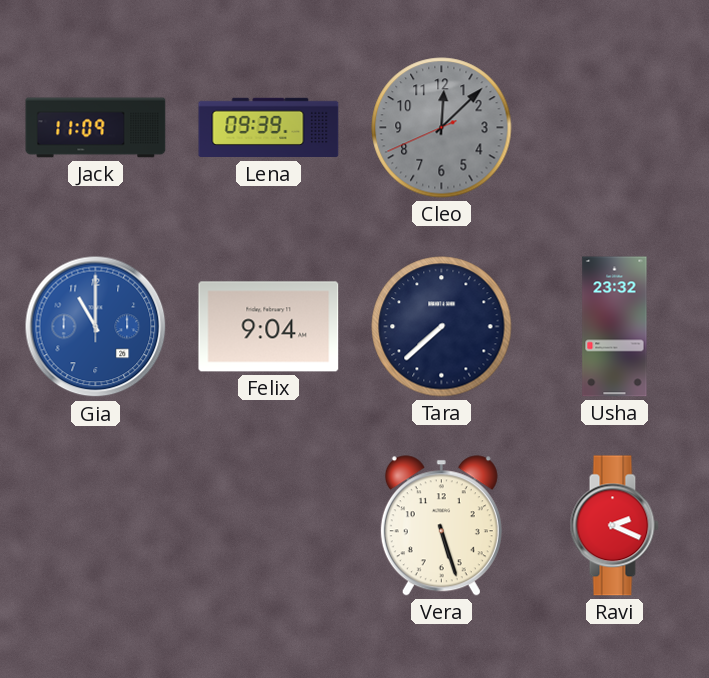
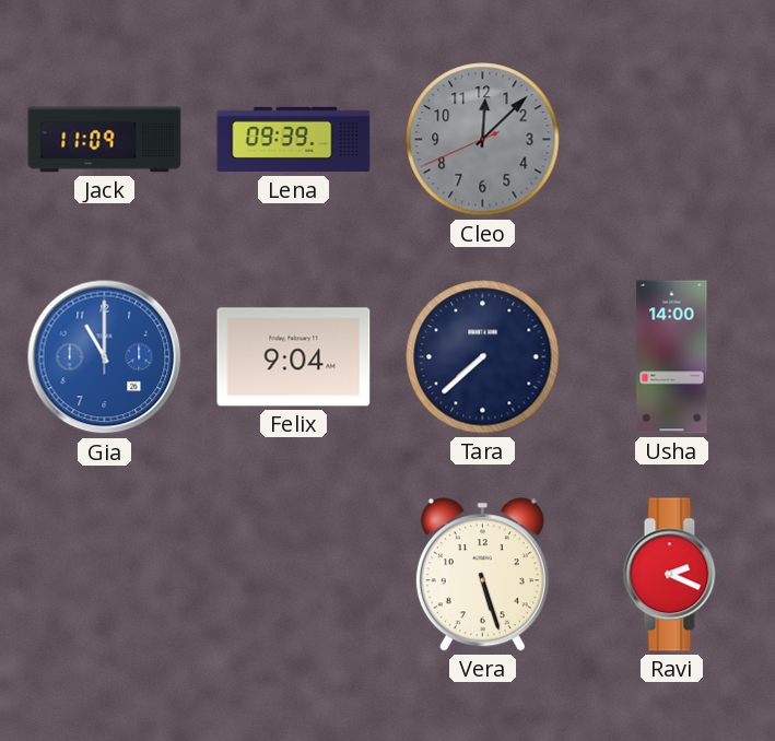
Usha: 23:32 -> 14:00
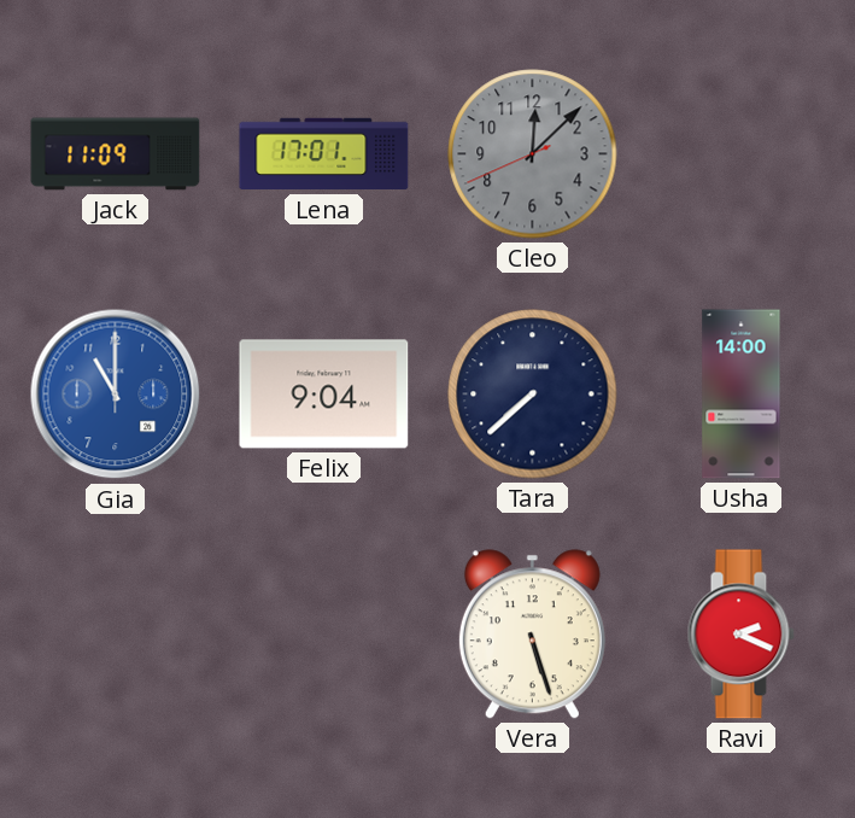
Lena: 09:39 -> 17:01
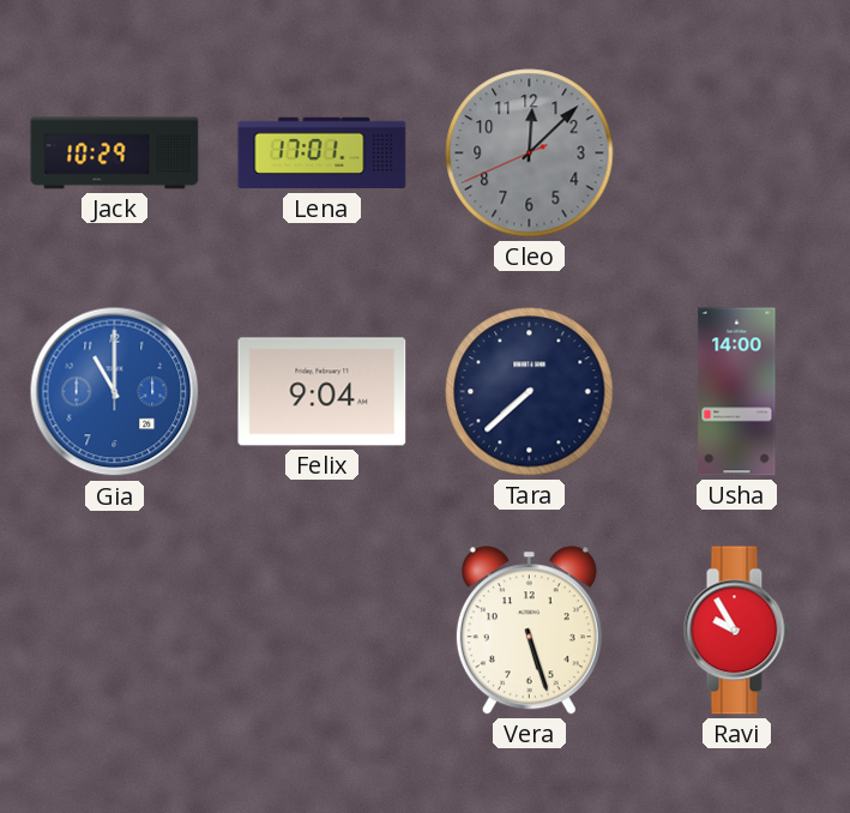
Jack: 11:09 -> 10:29
Ravi: 2:19 -> 9:55
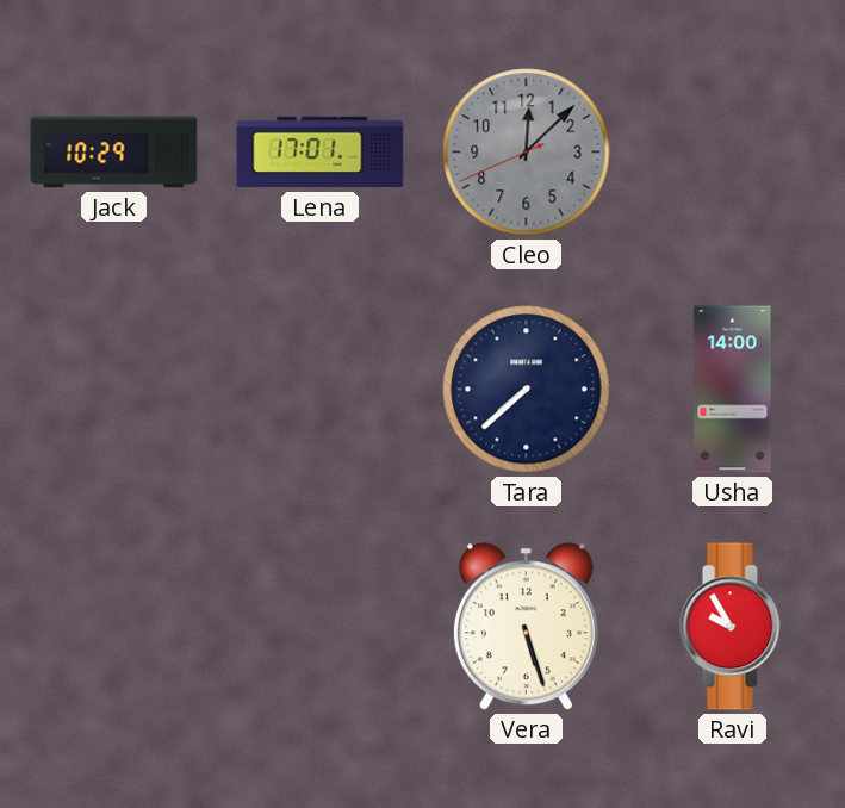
Gia: 11:00 -> none
Felix: 9:04 -> none
